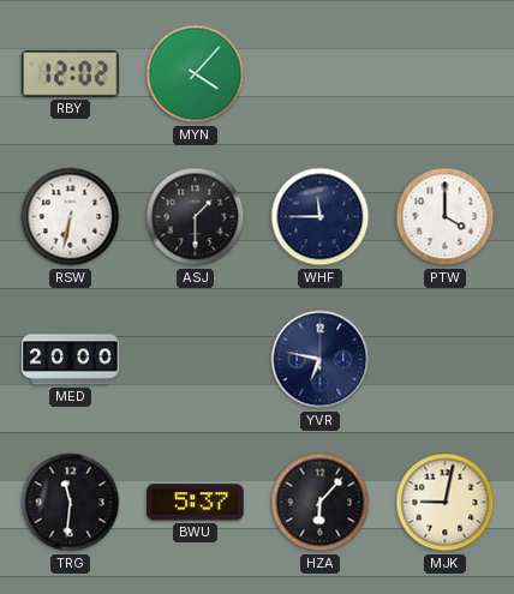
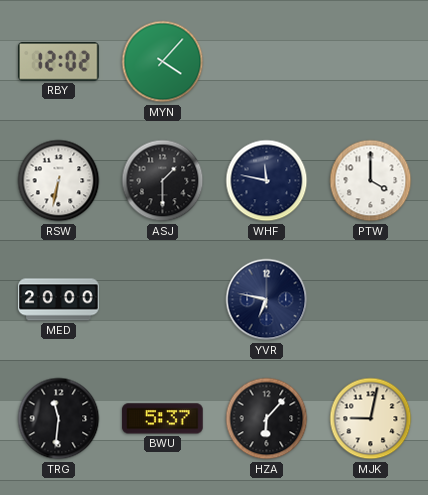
WHF: 11:45 -> 11:47
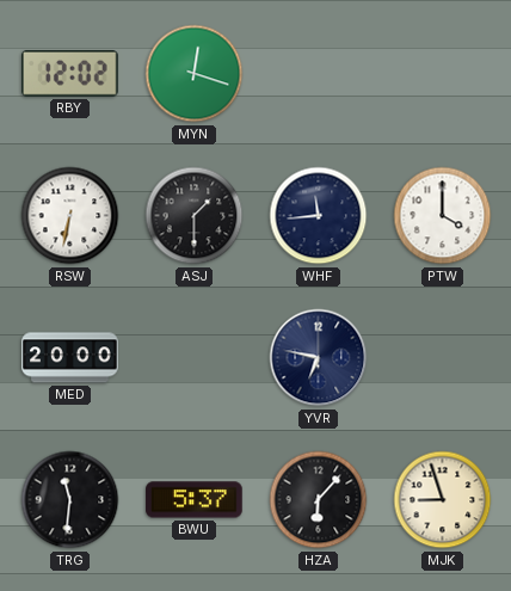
MYN: 4:07 -> 12:18
WHF: 11:47 -> 11:44
MJK: 9:02 -> 8:57
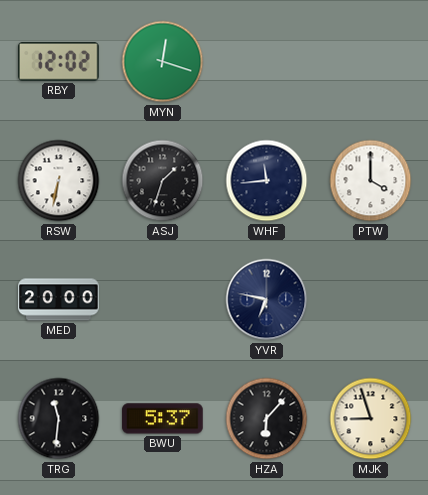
ASJ: 1:30 -> 1:33
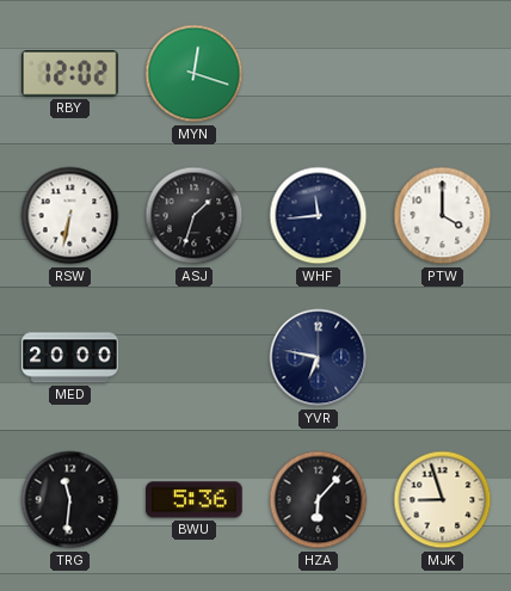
BWU: 5:37 -> 5:36
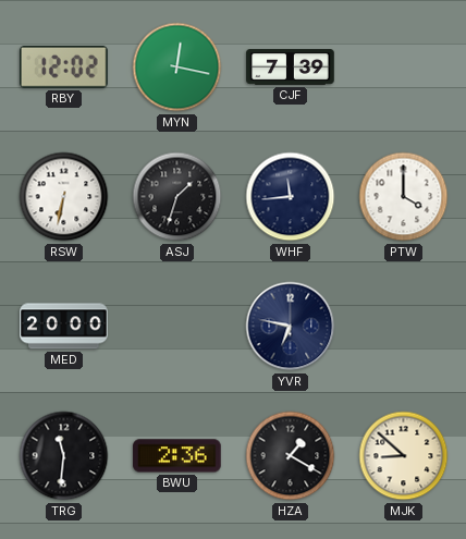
MYN: 12:18 -> 12:17
CJF: none -> 7:39
BWU: 5:36 -> 2:36
HZA: 6:07 -> 1:20
MJK: 8:57 -> 8:52
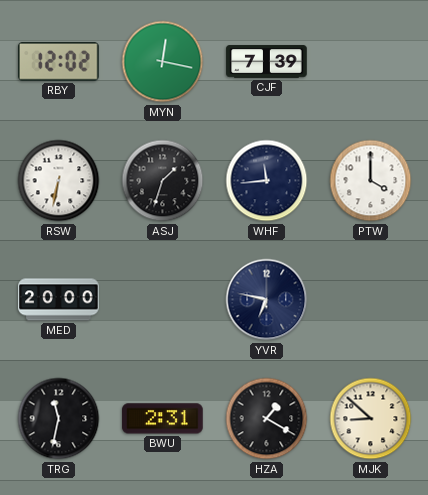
TRG: 11:31 -> 11:32
BWU: 2:36 -> 2:31
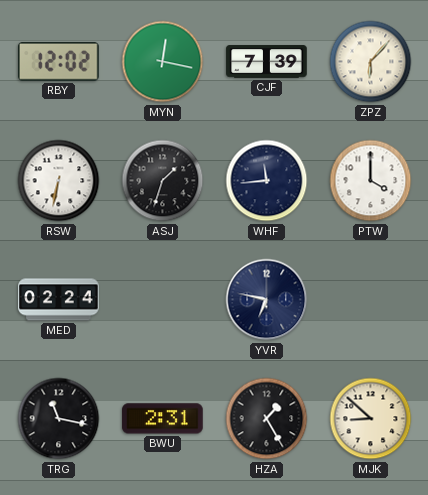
ZPZ: none -> 6:07
MED: 20:00 -> 02:24
TRG: 11:32 -> 11:17
HZA: 1:20 -> 1:25
